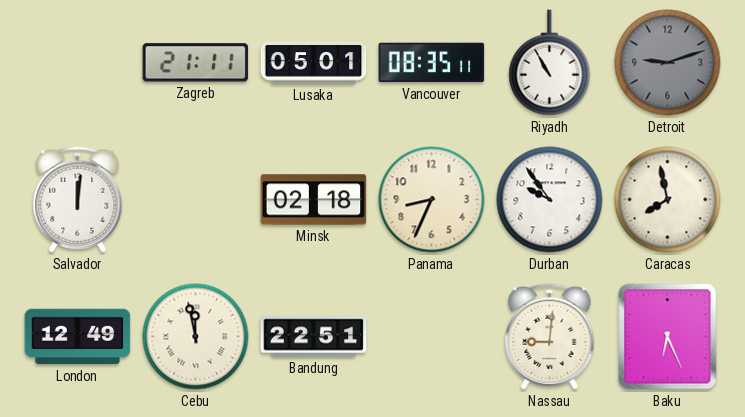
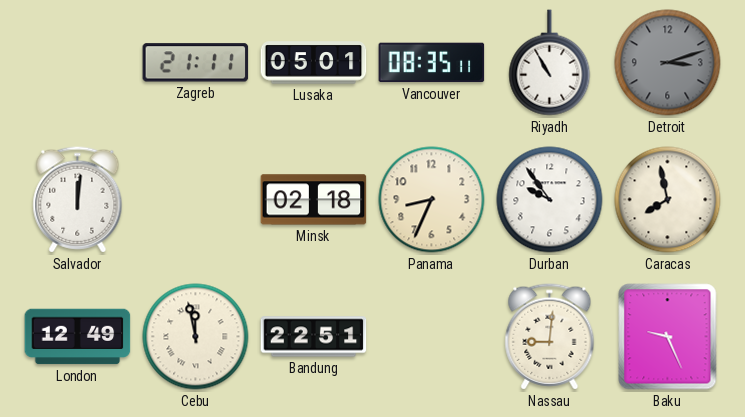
Detroit: 9:12 -> 3:12
Baku: 6:26 -> 9:26
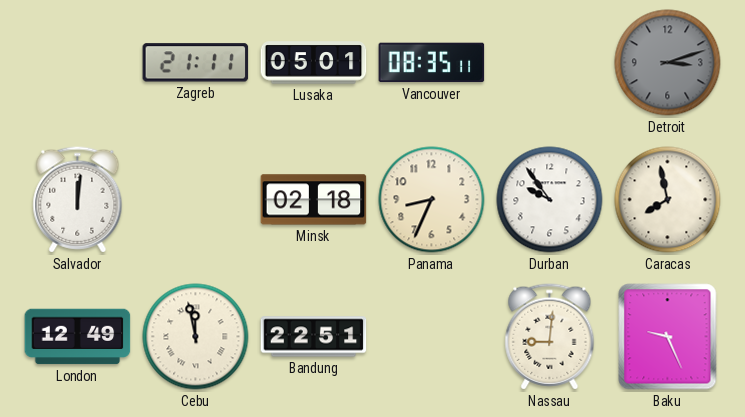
Riyadh: 10:55 -> none
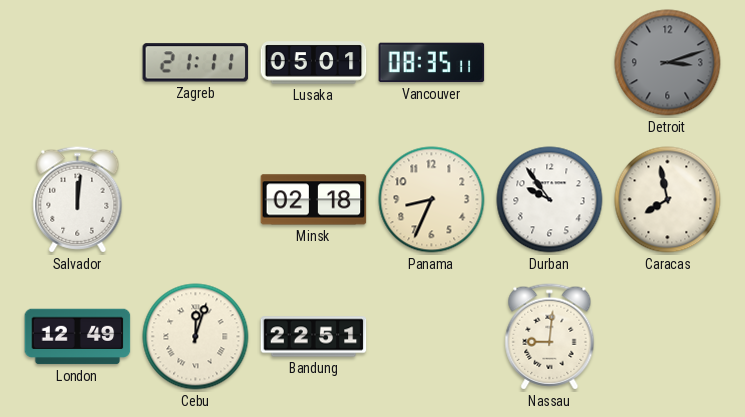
Cebu: 11:58 -> 12:03
Baku: 9:26 -> none
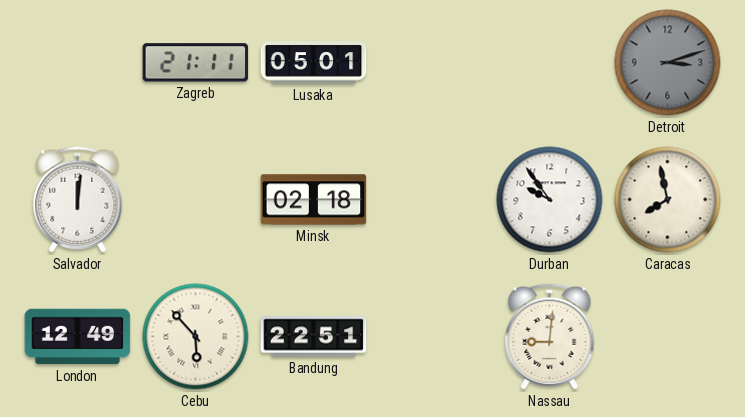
Vancouver: 08:35 -> none
Panama: 8:34 -> none
Cebu: 12:03 -> 5:53
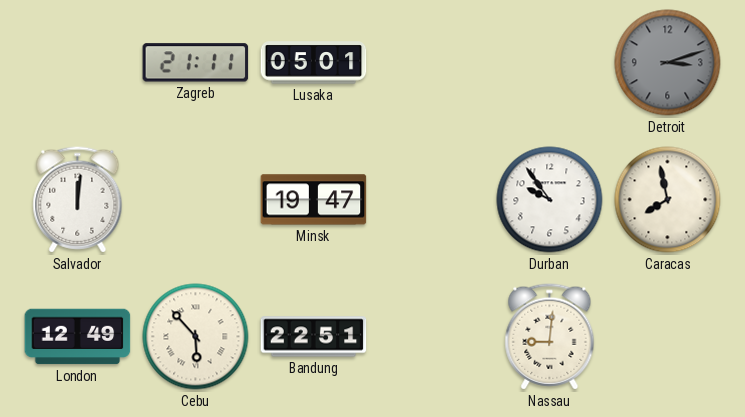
Minsk: 02:18 -> 19:47
